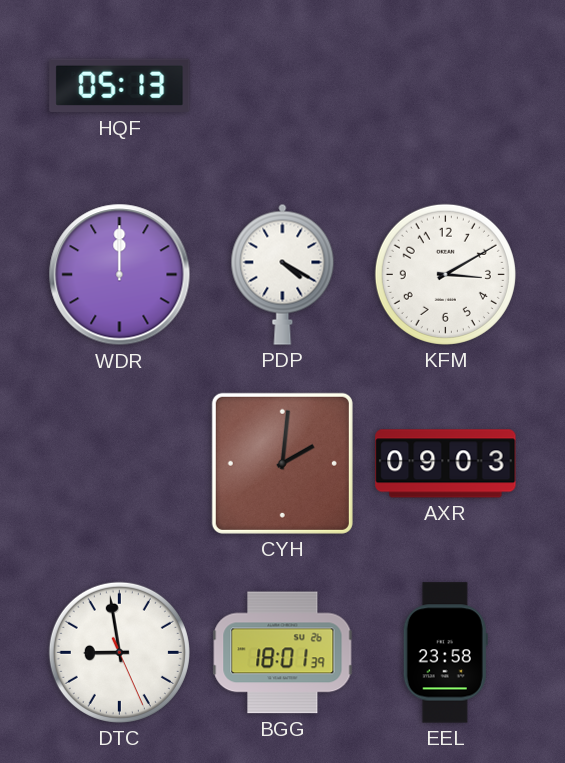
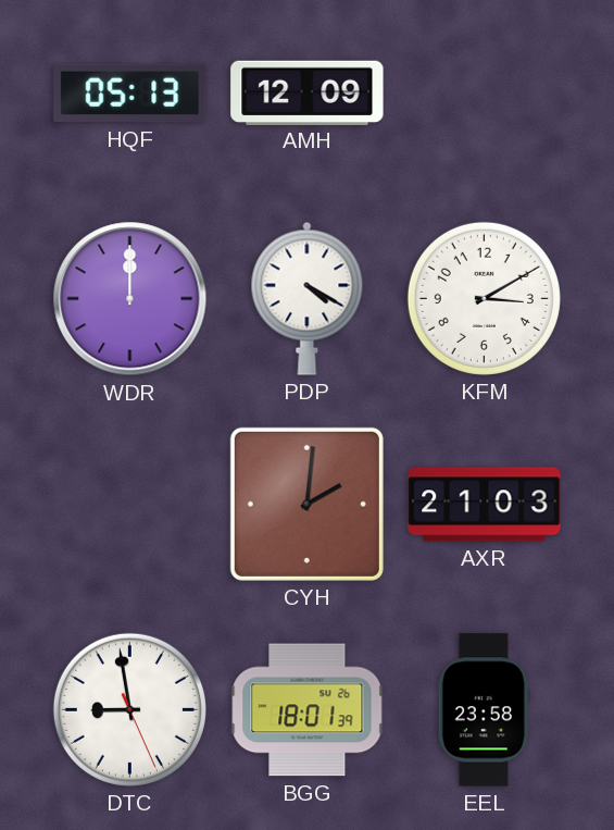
AMH: none -> 12:09
AXR: 09:03 -> 21:03
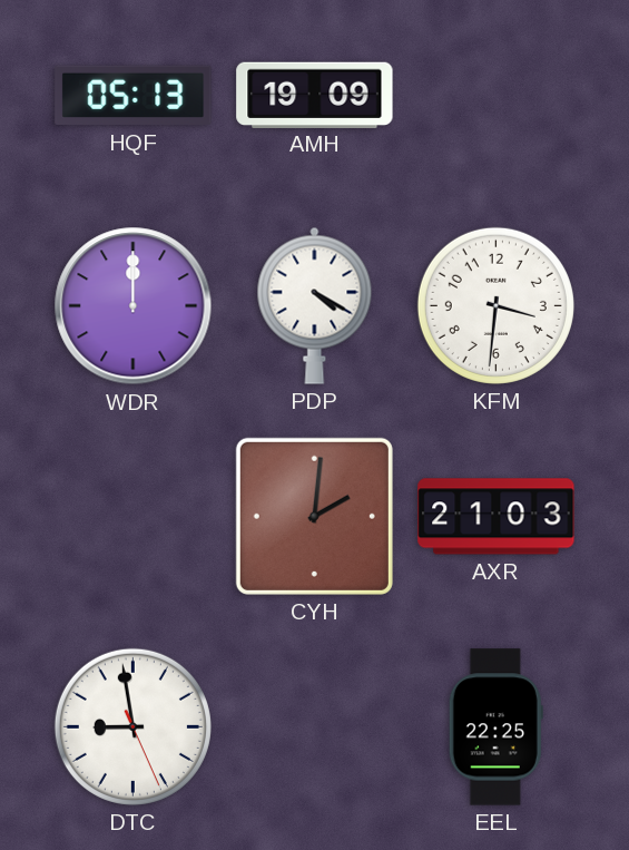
AMH: 12:09 -> 19:09
KFM: 3:10 -> 3:31
BGG: 18:01 -> none
EEL: 23:58 -> 22:25
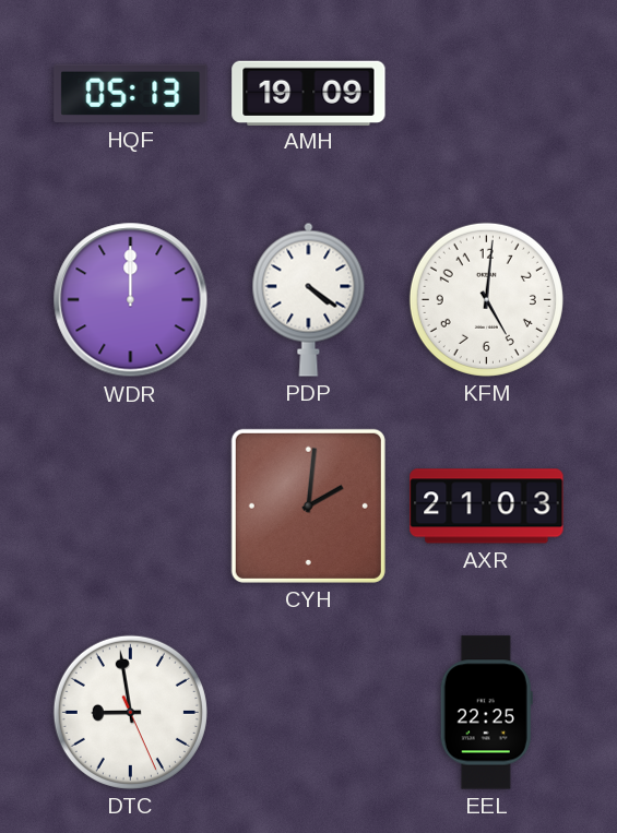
PDP: 4:20 -> 4:21
KFM: 3:31 -> 5:01
